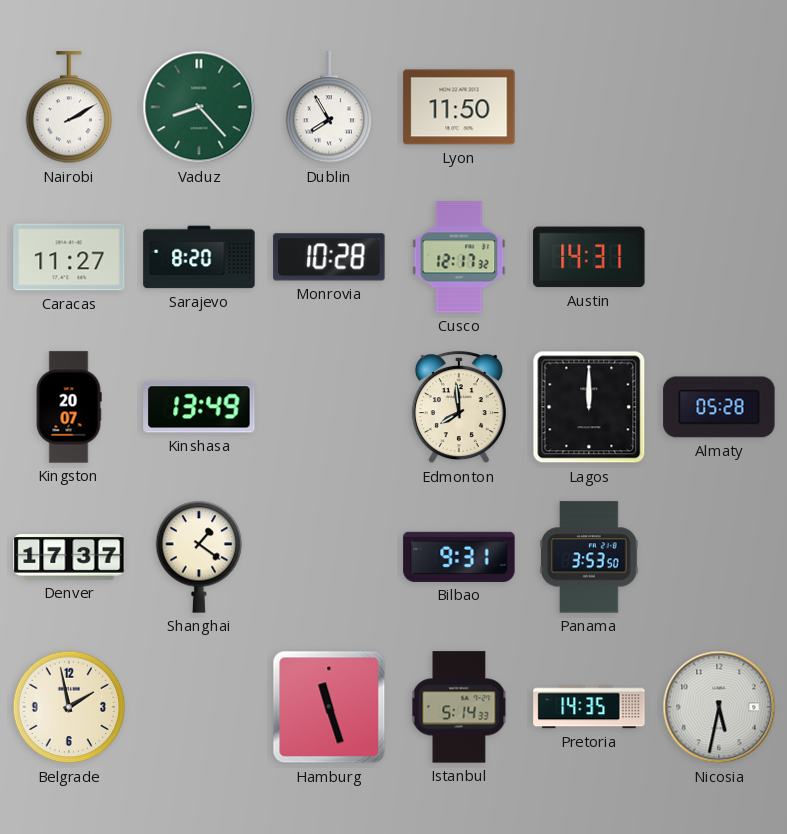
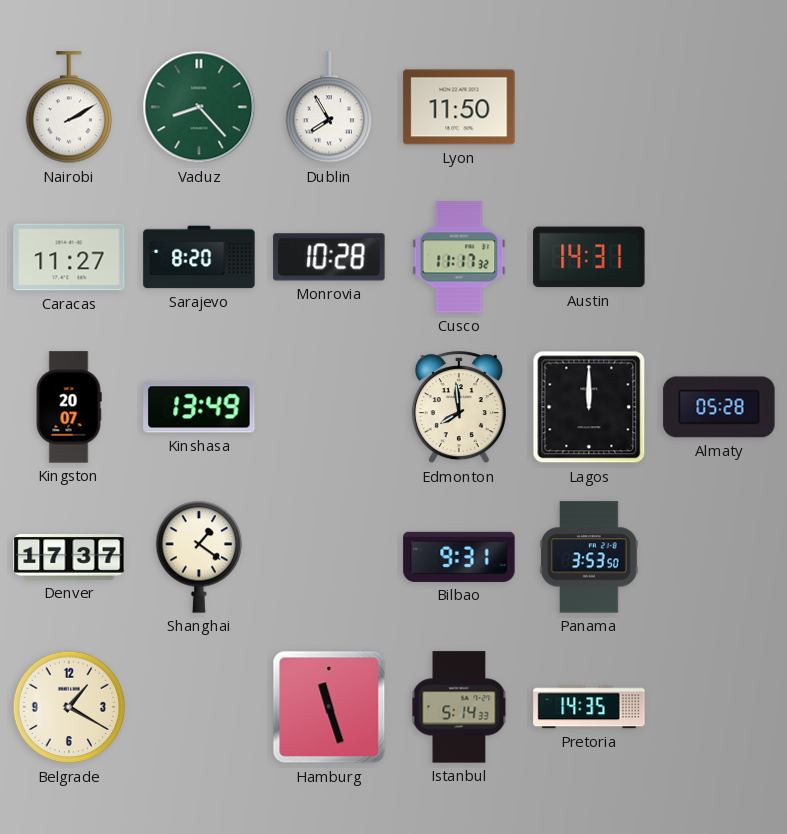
Cusco: 12:17 -> 11:17
Belgrade: 1:58 -> 1:20
Nicosia: 5:32 -> none
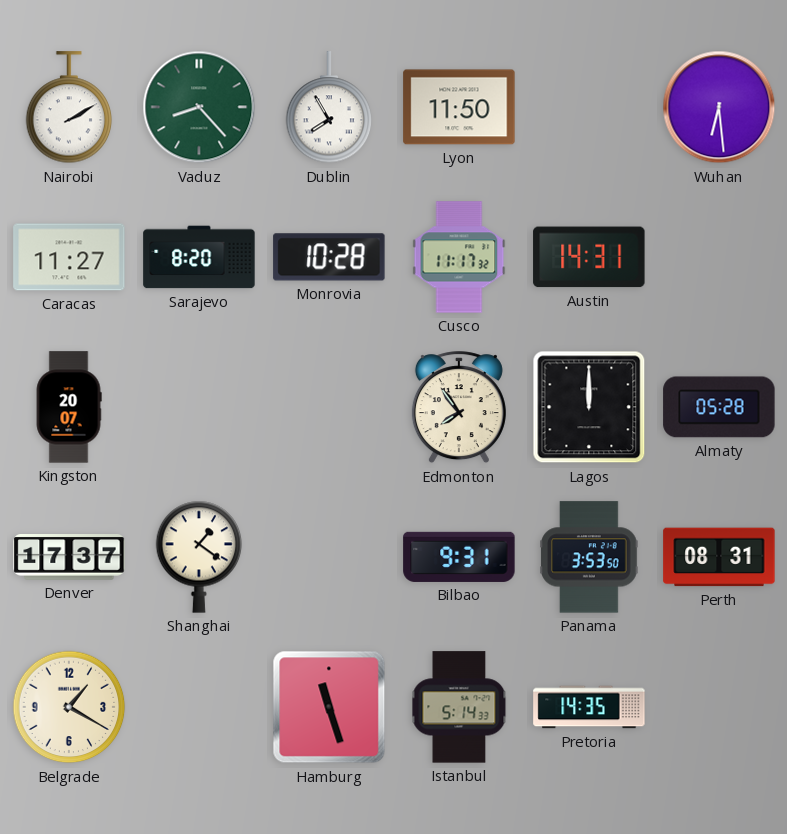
Wuhan: none -> 6:29
Kinshasa: 13:49 -> none
Edmonton: 7:59 -> 7:54
Perth: none -> 08:31
